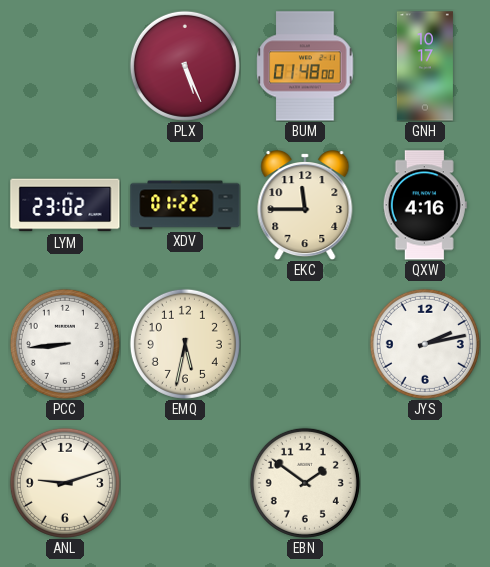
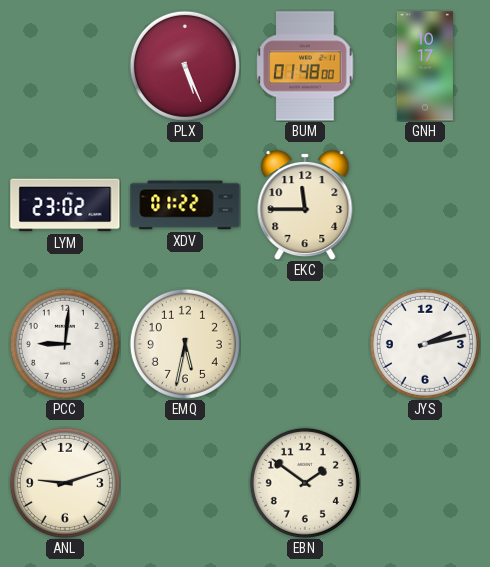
QXW: 4:16 -> none
PCC: 8:44 -> 9:01
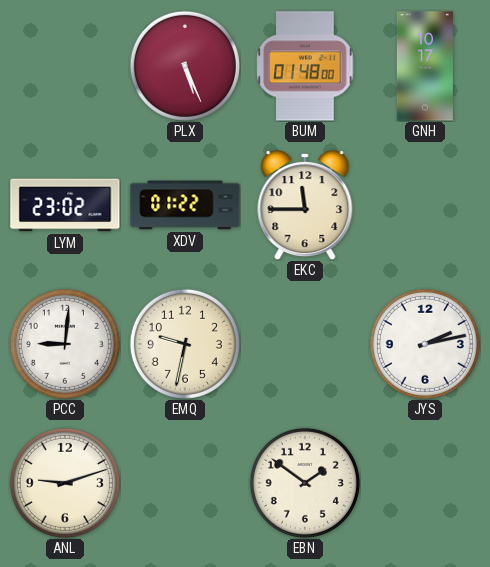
EMQ: 5:32 -> 9:32
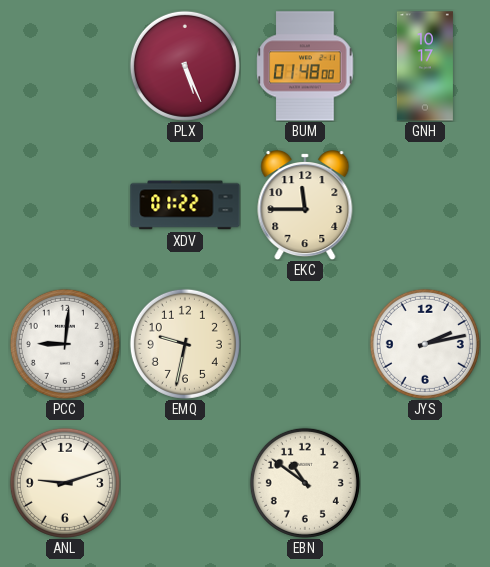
LYM: 23:02 -> none
EBN: 1:51 -> 10:51
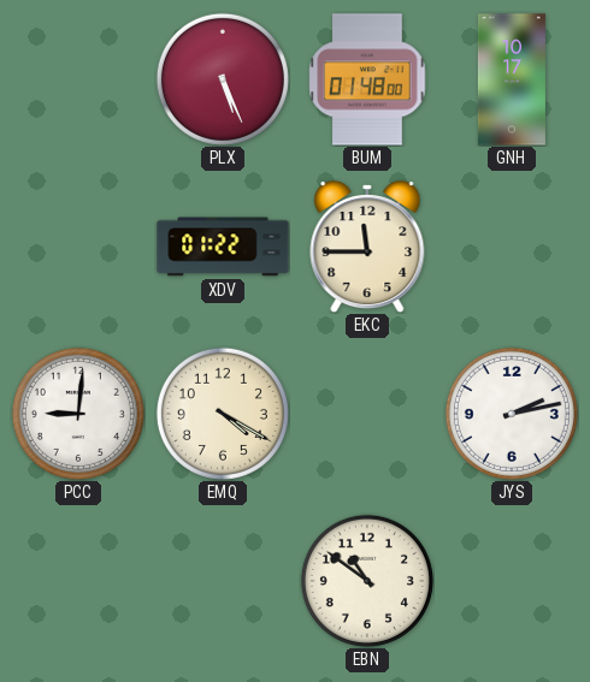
EMQ: 9:32 -> 4:20
ANL: 9:12 -> none
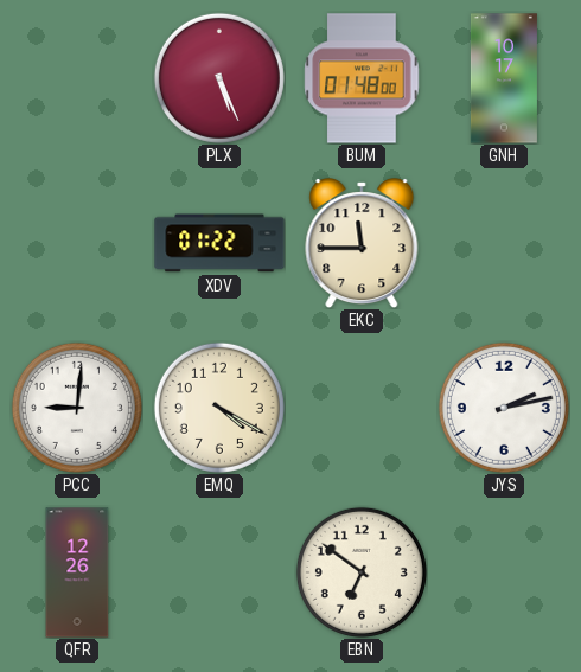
QFR: none -> 12:26
EBN: 10:51 -> 6:51
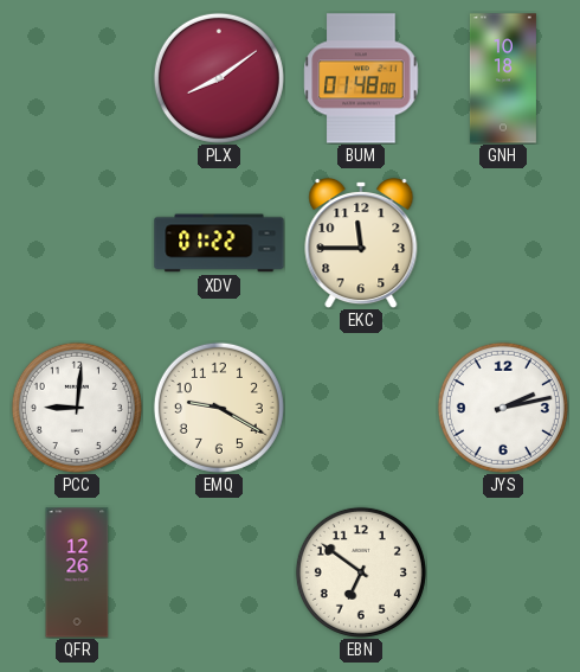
PLX: 5:26 -> 8:09
GNH: 10:17 -> 10:18
EMQ: 4:20 -> 9:20
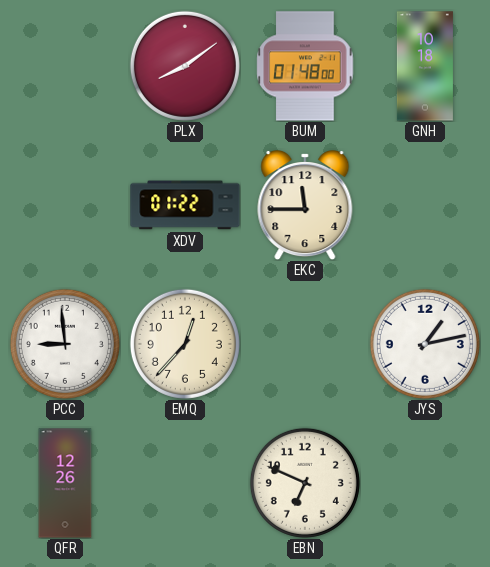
PCC: 9:01 -> 8:59
EMQ: 9:20 -> 12:37
JYS: 2:13 -> 1:13
EBN: 6:51 -> 6:49
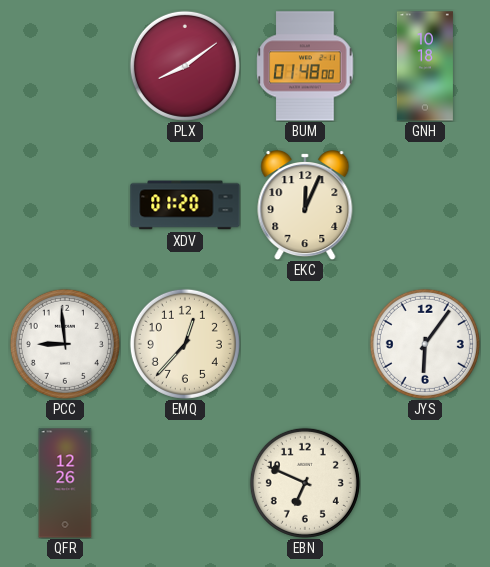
XDV: 01:22 -> 01:20
EKC: 11:45 -> 12:04
JYS: 1:13 -> 6:06
